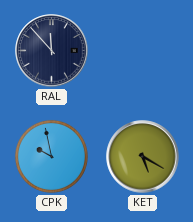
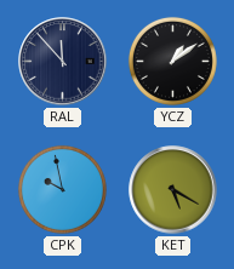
YCZ: none -> 1:09
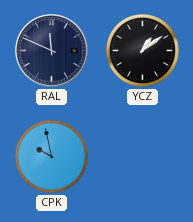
RAL: 11:53 -> 11:49
KET: 5:20 -> none
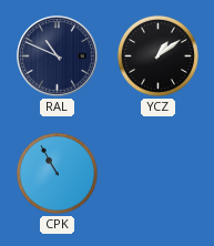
RAL: 11:49 -> 10:49
CPK: 9:58 -> 10:55
